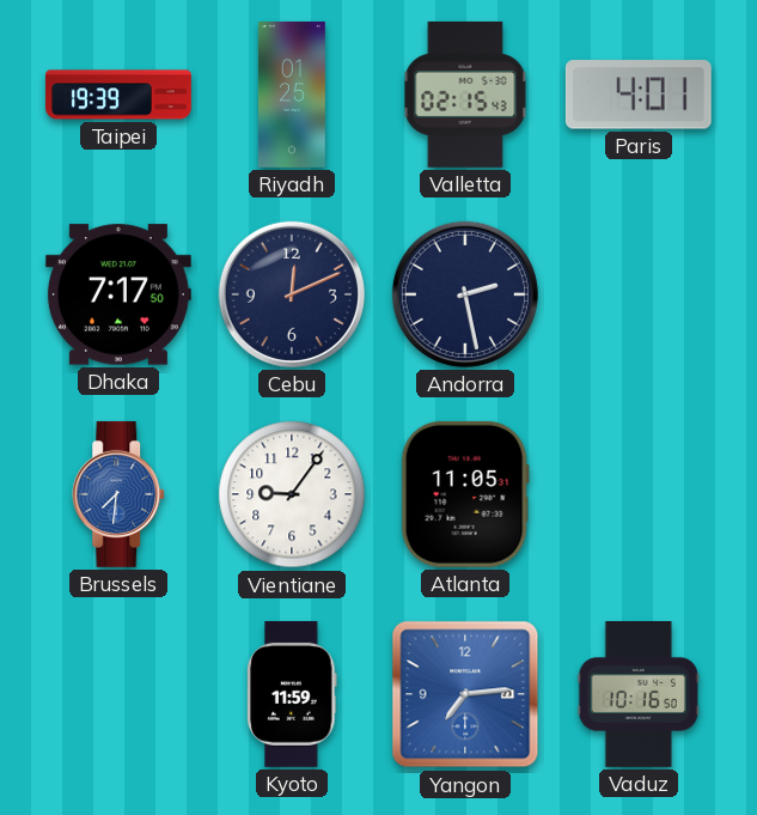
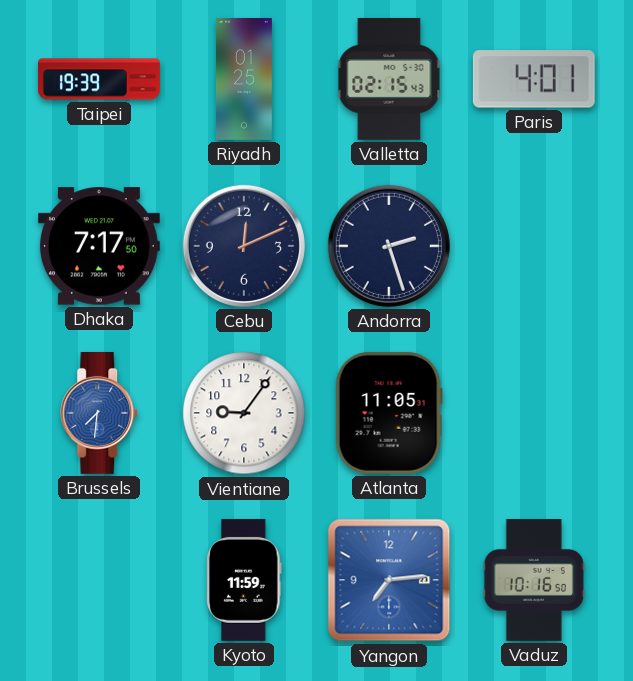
Andorra: 2:28 -> 2:27
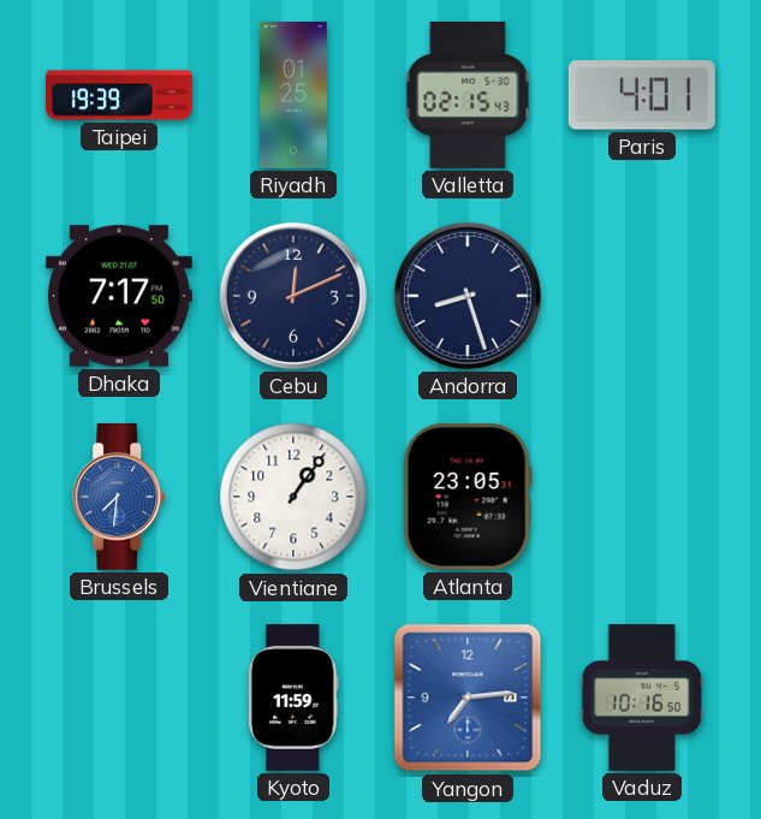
Andorra: 2:27 -> 8:27
Vientiane: 9:06 -> 1:06
Atlanta: 11:05 -> 23:05
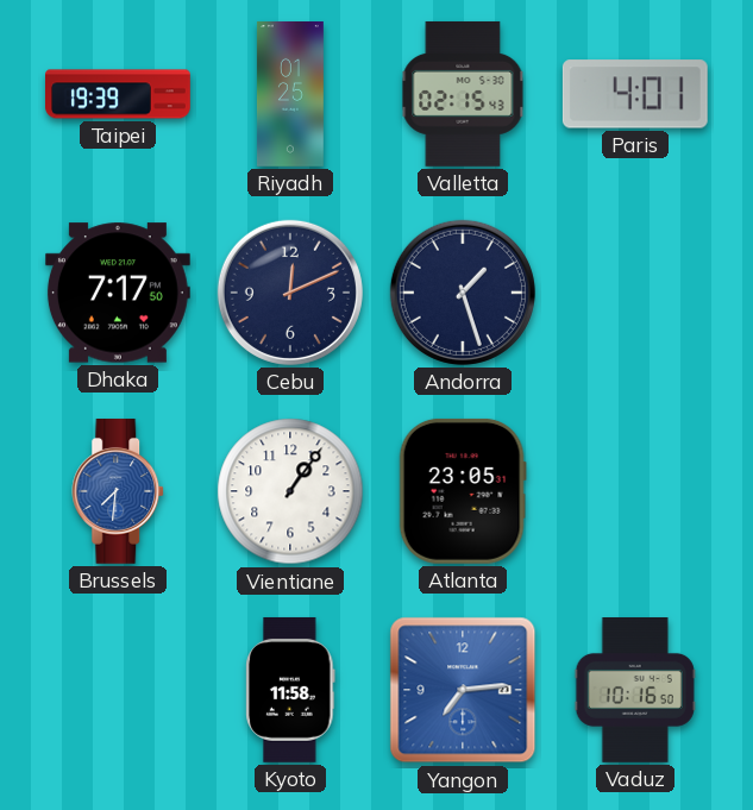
Andorra: 8:27 -> 1:27
Kyoto: 11:59 -> 11:58
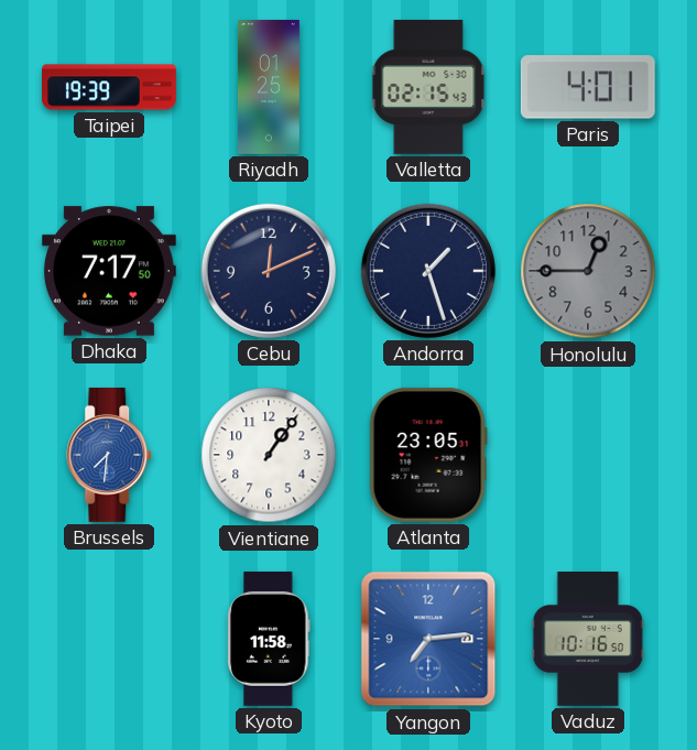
Honolulu: none -> 12:45
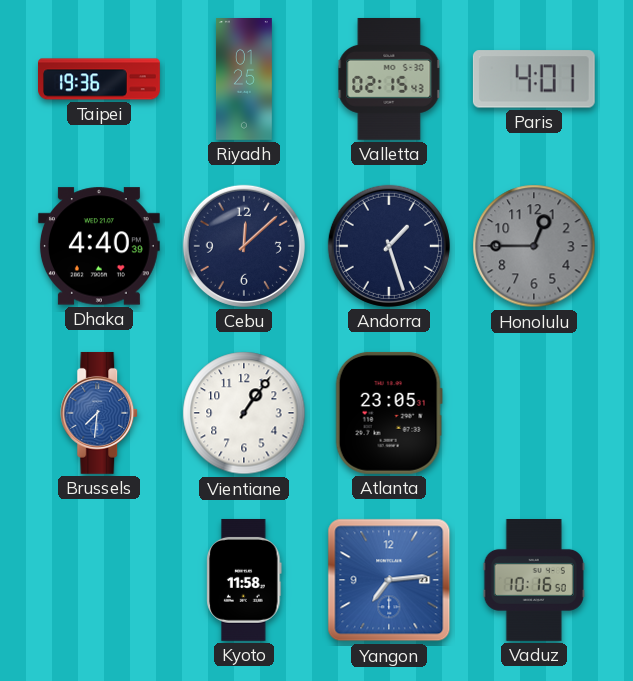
Taipei: 19:39 -> 19:36
Dhaka: 7:17 -> 4:40
Cebu: 12:11 -> 12:08
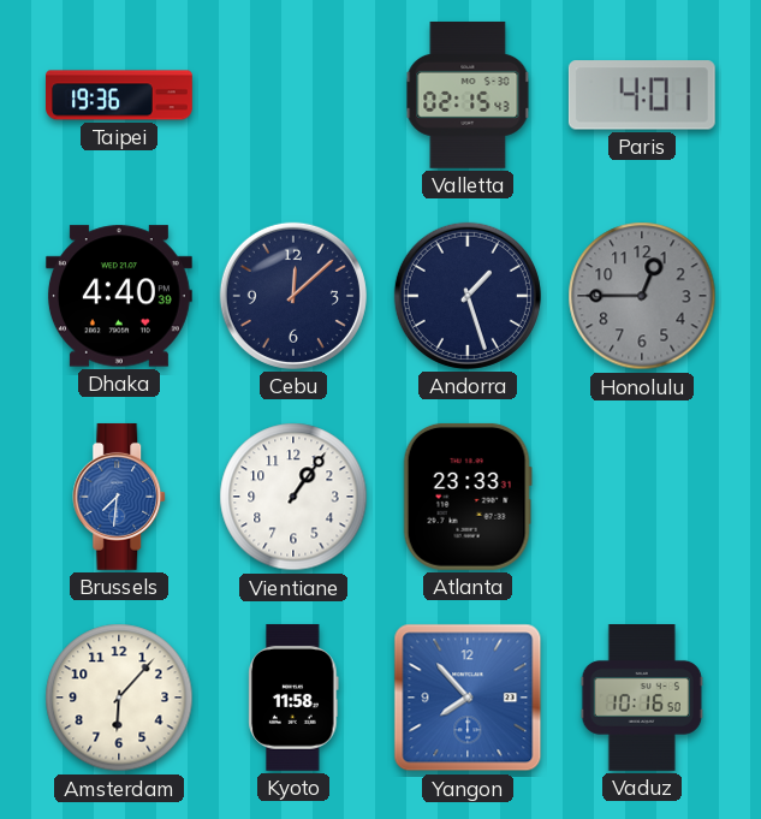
Riyadh: 01:25 -> none
Atlanta: 23:05 -> 23:33
Amsterdam: none -> 6:07
Yangon: 7:14 -> 7:53
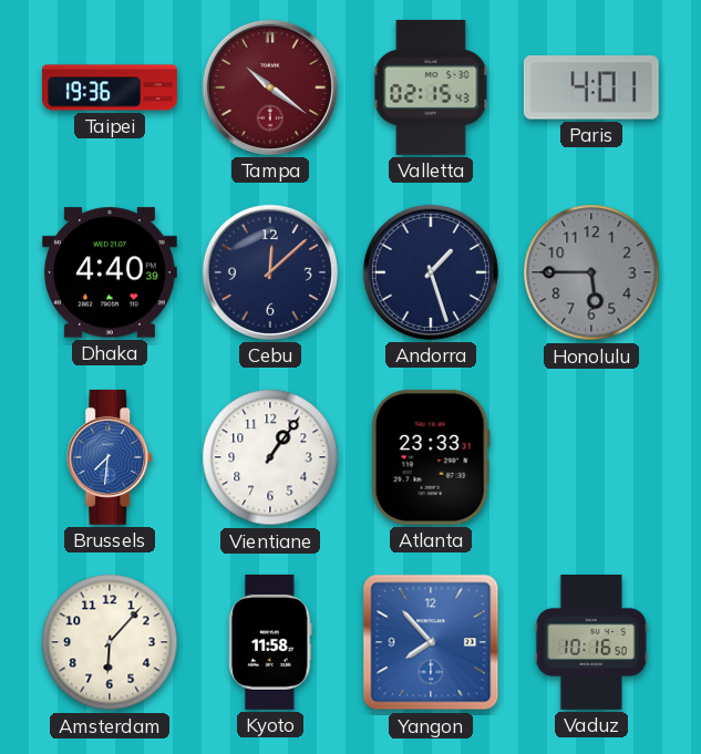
Tampa: none -> 10:21
Honolulu: 12:45 -> 5:45
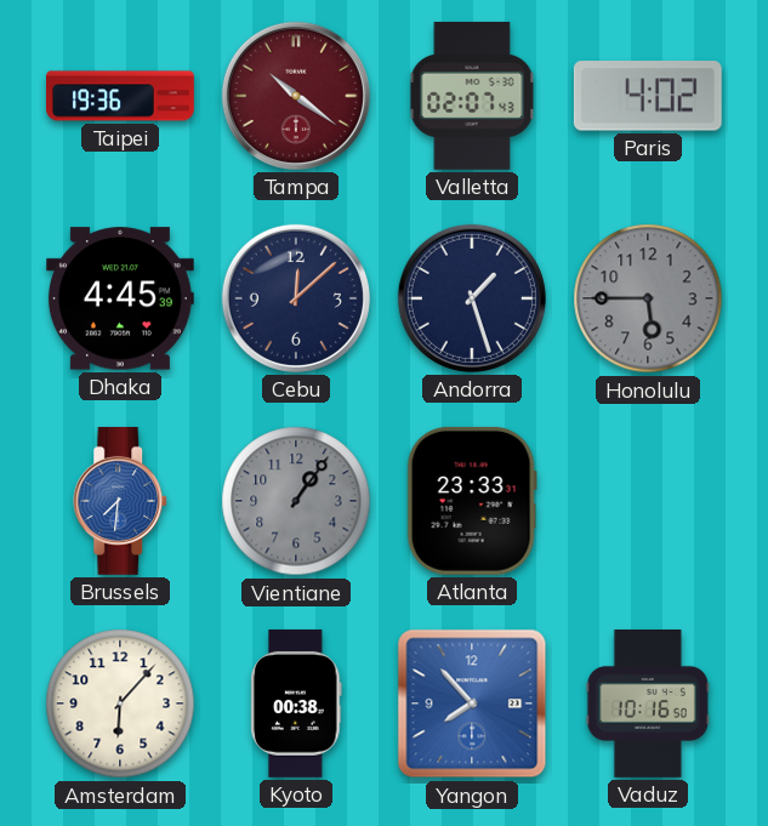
Valletta: 02:15 -> 02:07
Paris: 4:01 -> 4:02
Dhaka: 4:40 -> 4:45
Vientiane dial: white -> grey
Kyoto: 11:58 -> 00:38
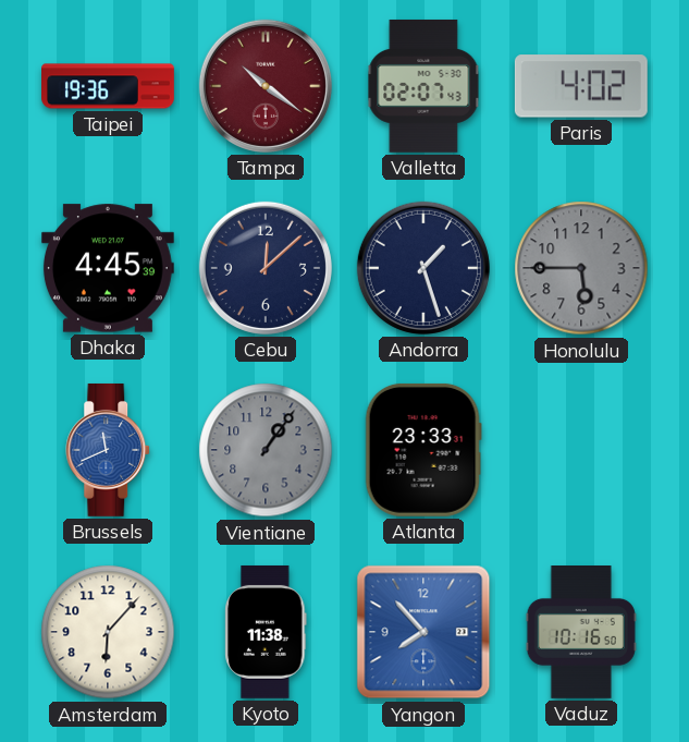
Brussels: 7:31 -> 11:41
Kyoto: 00:38 -> 11:38
